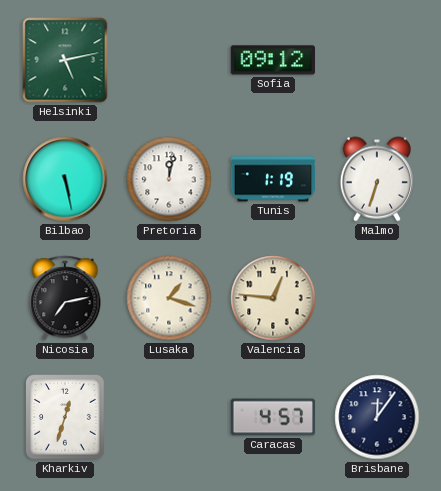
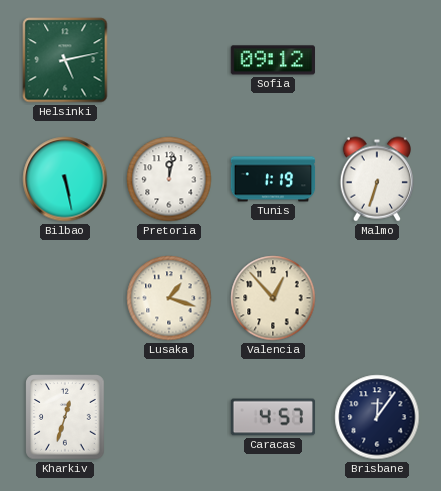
Nicosia: 7:13 -> none
Valencia: 12:46 -> 12:53
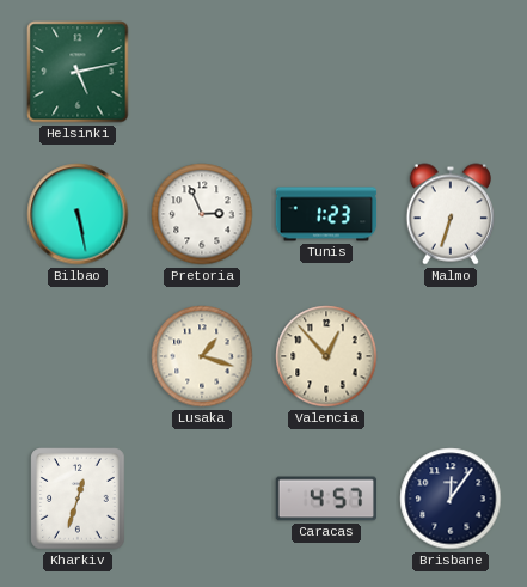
Sofia: 09:12 -> none
Pretoria: 12:02 -> 2:56
Tunis: 1:19 -> 1:23
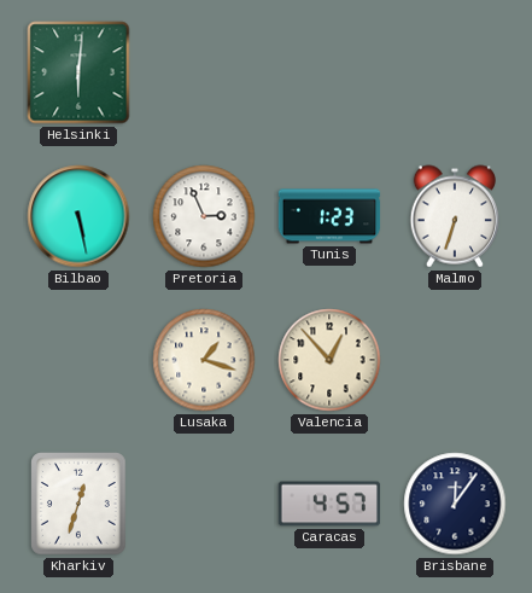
Helsinki: 5:13 -> 6:01
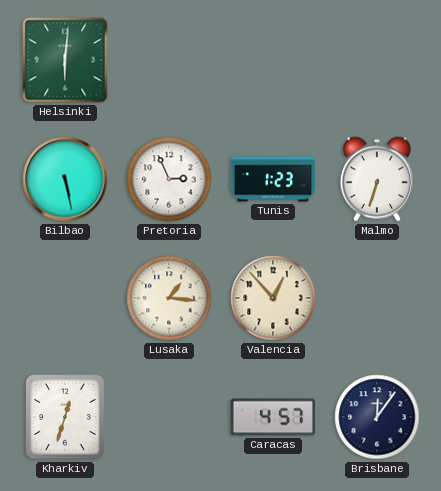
Lusaka: 1:18 -> 1:16
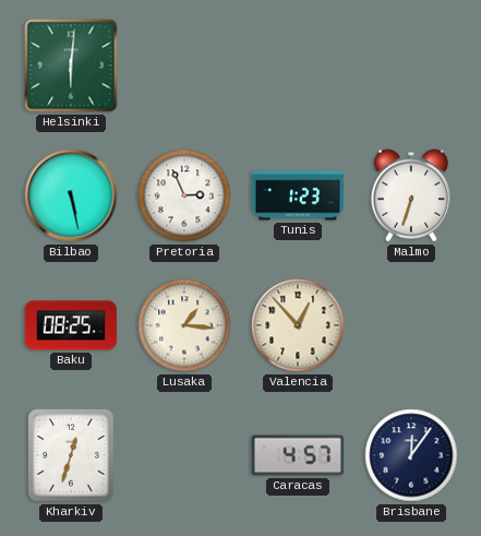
Baku: none -> 08:25
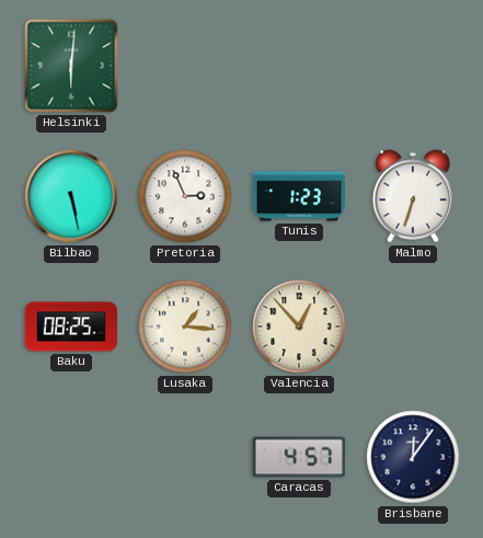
Kharkiv: 12:33 -> none
